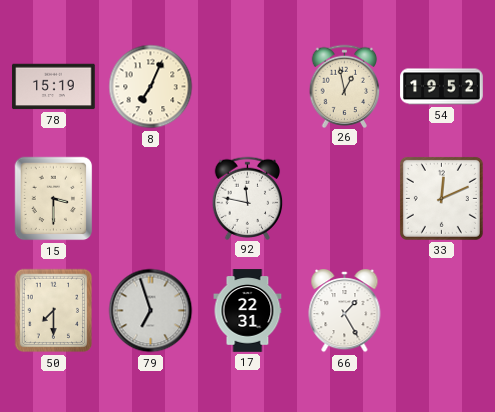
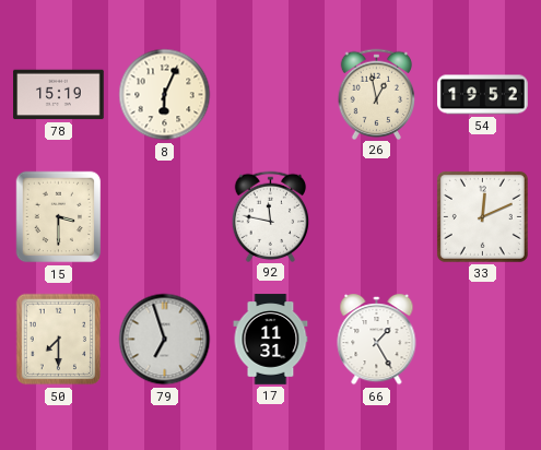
8: 7:04 -> 6:04
17: 22:31 -> 11:31
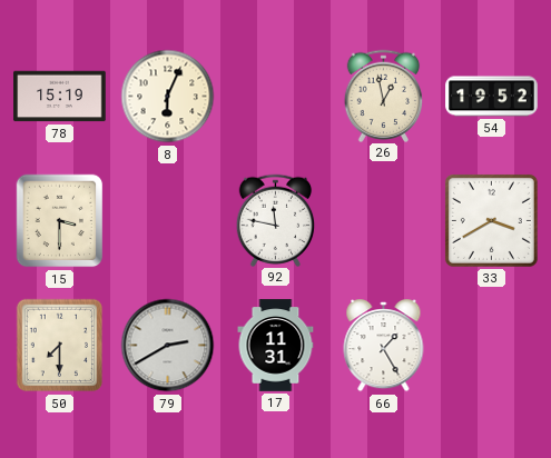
33: 12:11 -> 3:40
79: 6:57 -> 2:40
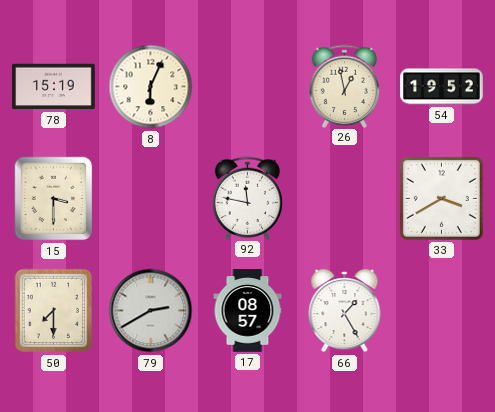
17: 11:31 -> 08:57
